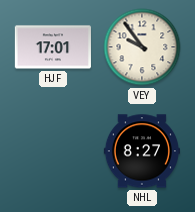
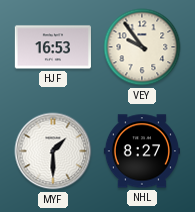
HJF: 17:01 -> 16:53
MYF: none -> 1:30
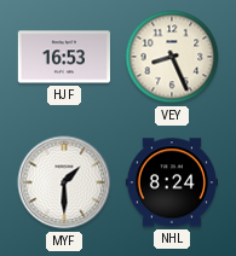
VEY: 9:54 -> 8:26
NHL: 8:27 -> 8:24
